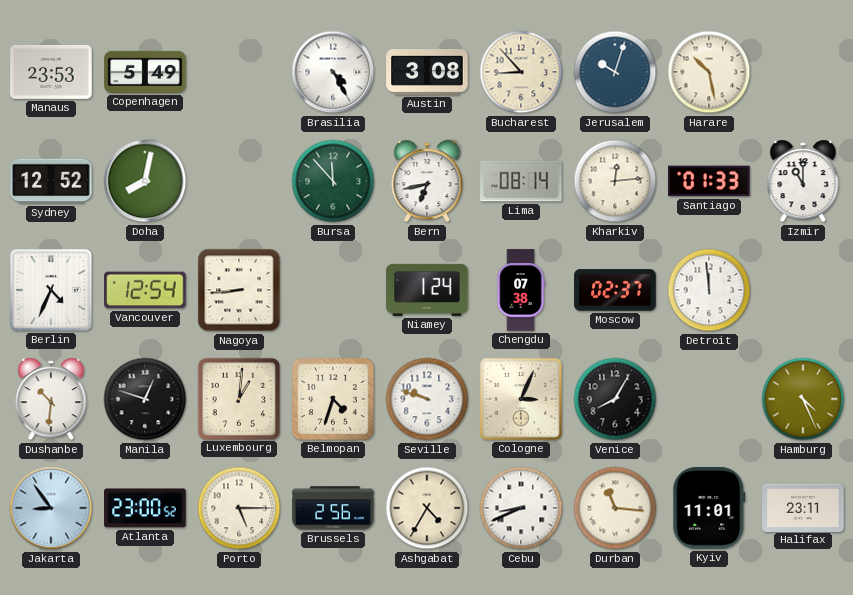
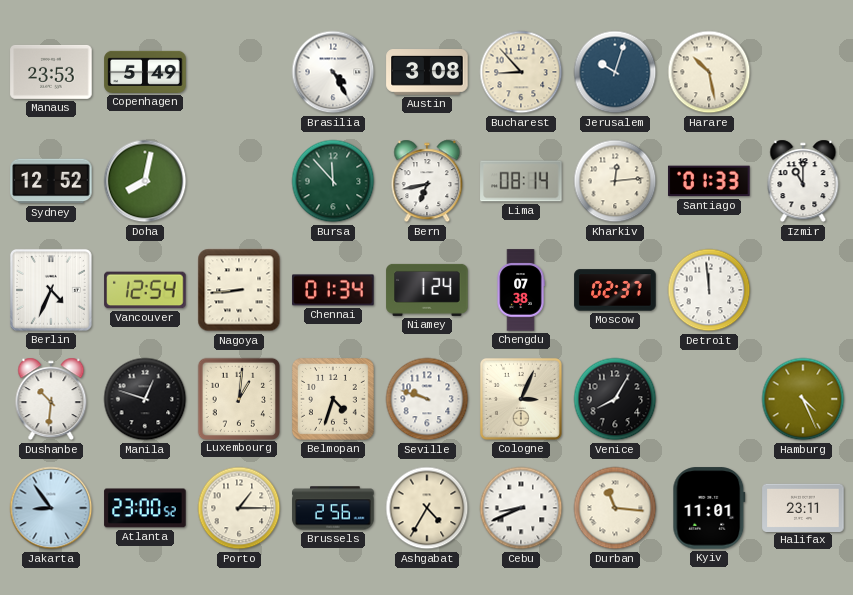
Chennai: none -> 01:34
Porto: 5:15 -> 1:15
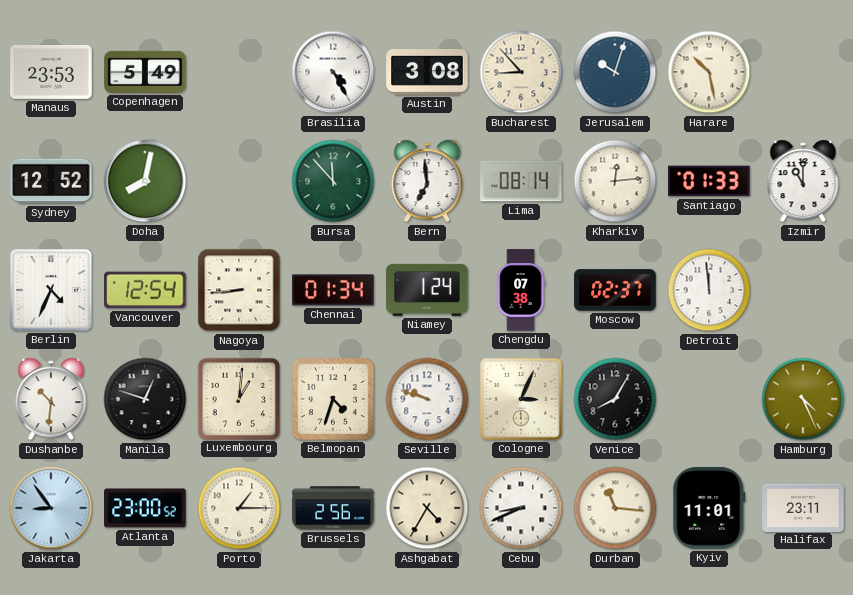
Bern: 6:43 -> 6:59
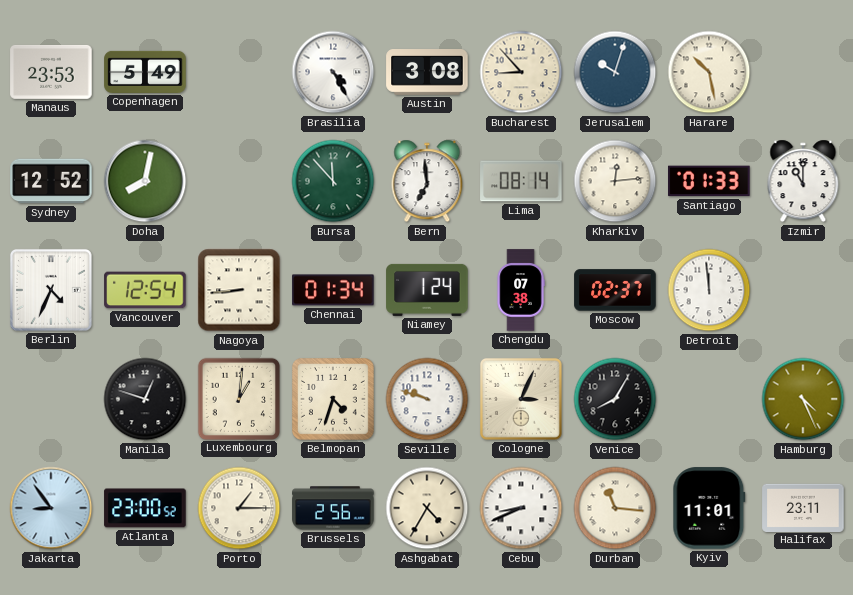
Dushanbe: 10:31 -> none
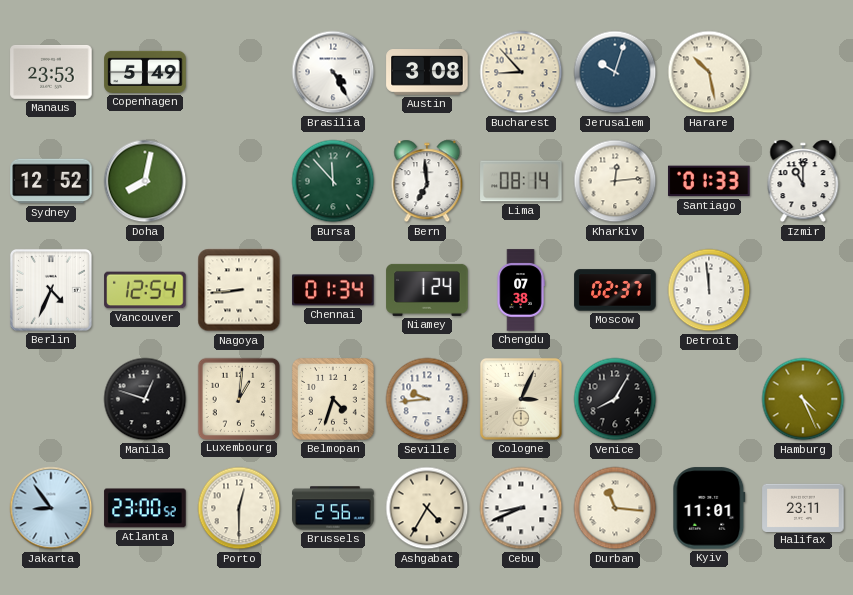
Seville: 9:48 -> 9:44
Porto: 1:15 -> 12:30
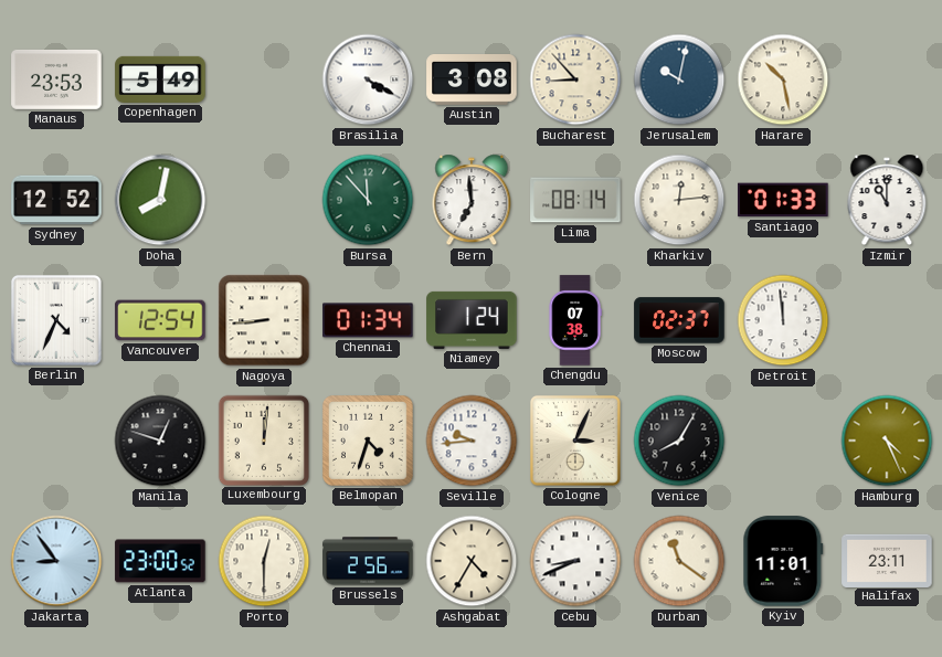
Brasilia: 4:25 -> 4:20
Jerusalem: 10:03 -> 10:02
Luxembourg: 1:01 -> 12:01
Durban: 11:16 -> 11:21
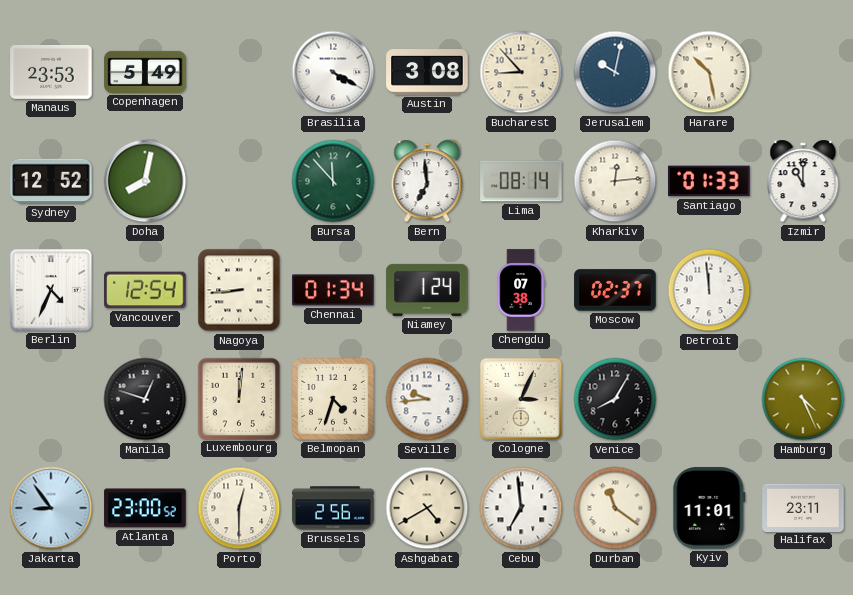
Ashgabat: 4:35 -> 4:40
Cebu: 8:41 -> 6:59
